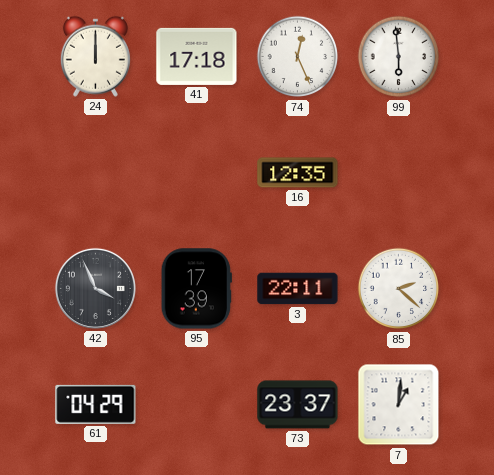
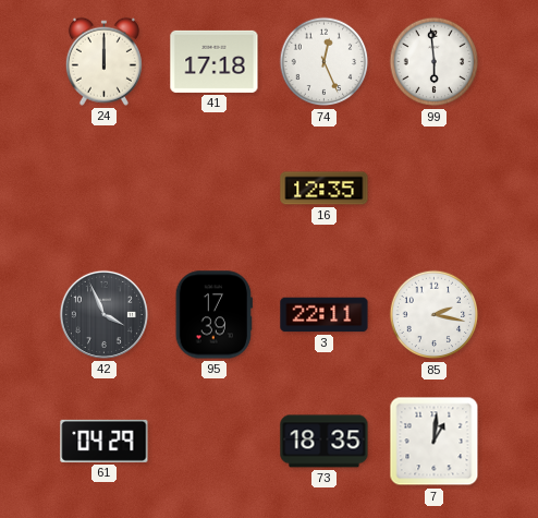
85: 2:22 -> 2:17
73: 23:37 -> 18:35
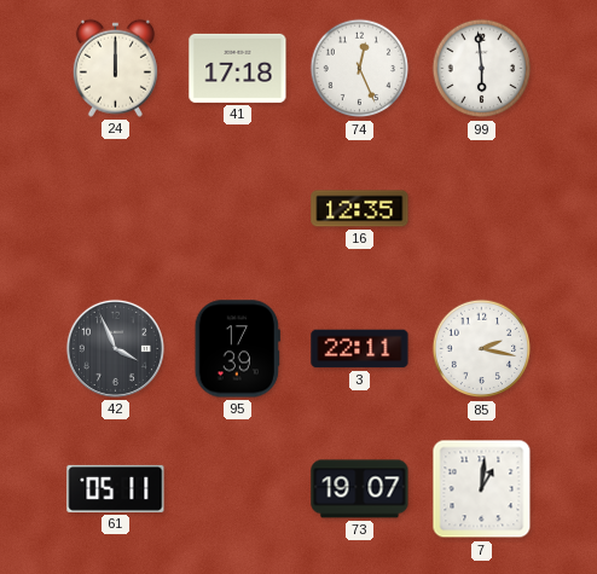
61: 04:29 -> 05:11
73: 18:35 -> 19:07
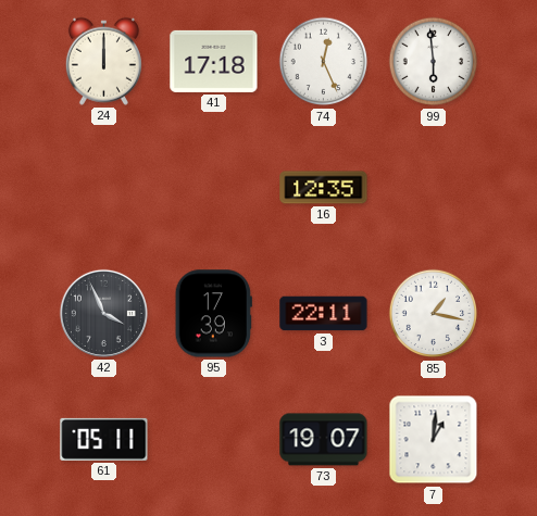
85: 2:17 -> 1:17
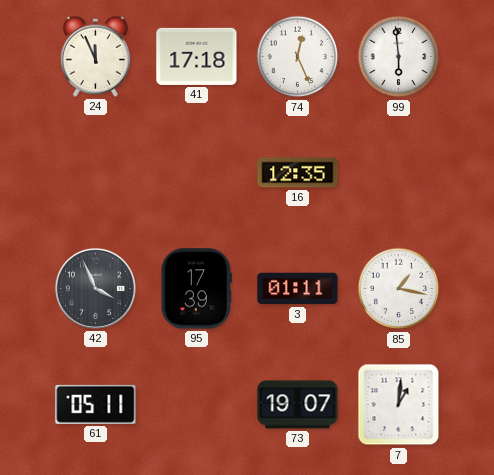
24: 12:00 -> 11:56
3: 22:11 -> 01:11
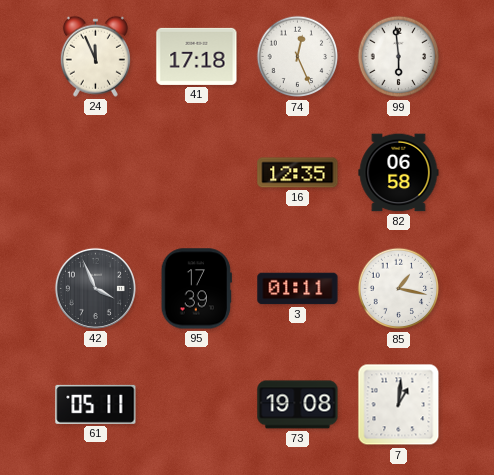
82: none -> 06:58
73: 19:07 -> 19:08
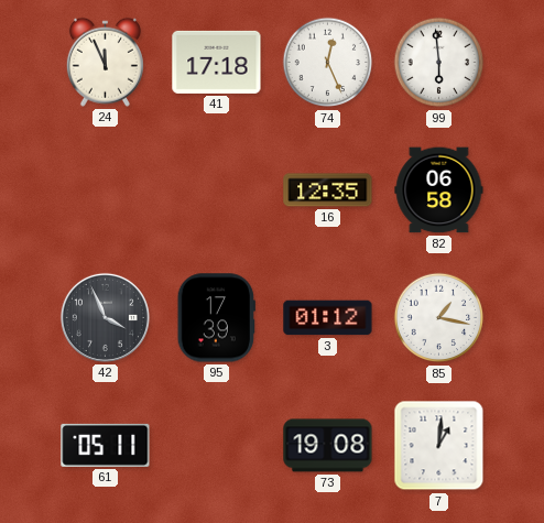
3: 01:11 -> 01:12
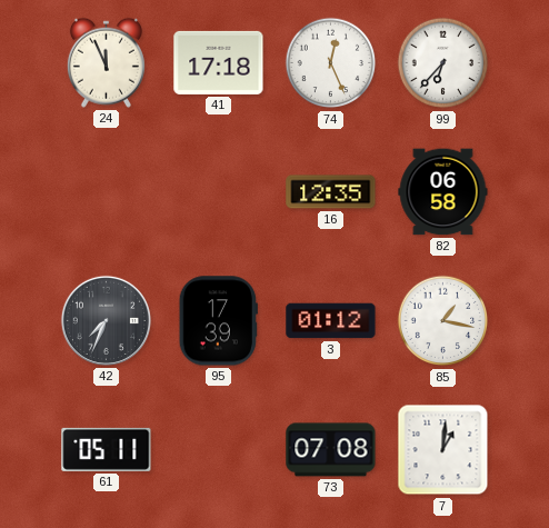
99: 5:59 -> 6:37
42: 3:56 -> 7:34
73: 19:08 -> 07:08
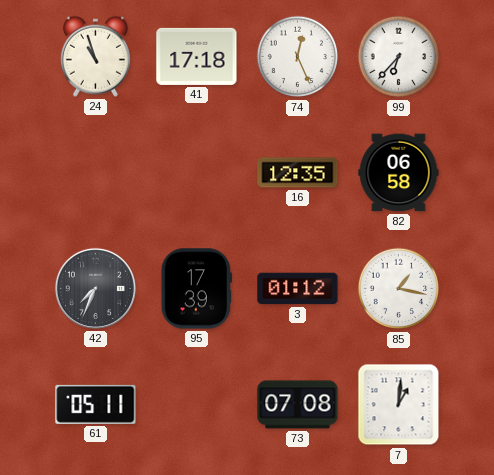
24: 11:56 -> 10:57
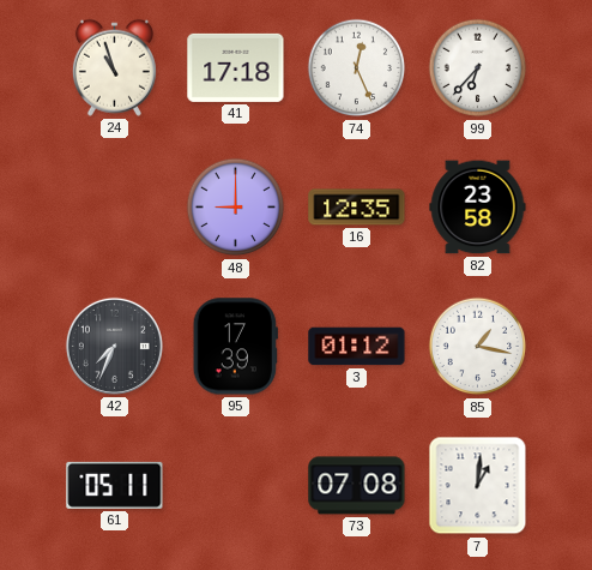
48: none -> 9:00
82: 06:58 -> 23:58
